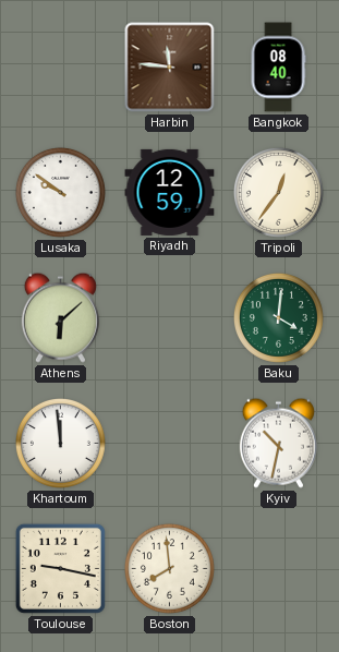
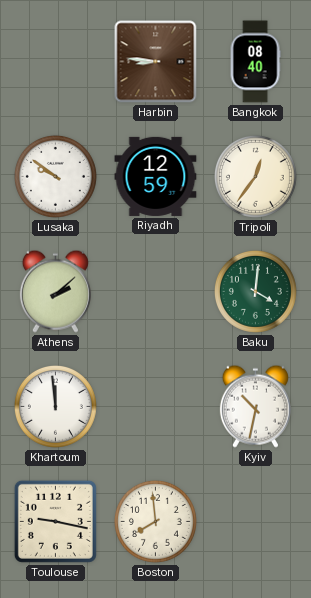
Harbin: 11:46 -> 8:46
Athens: 6:08 -> 2:08
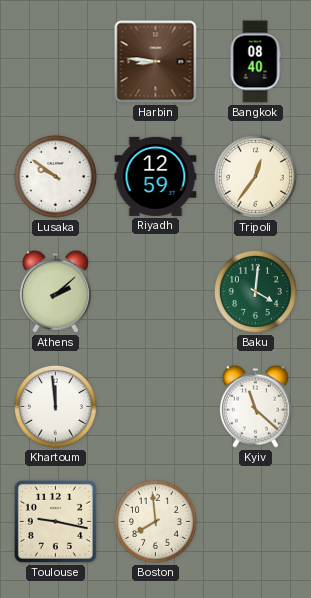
Kyiv: 10:32 -> 11:22
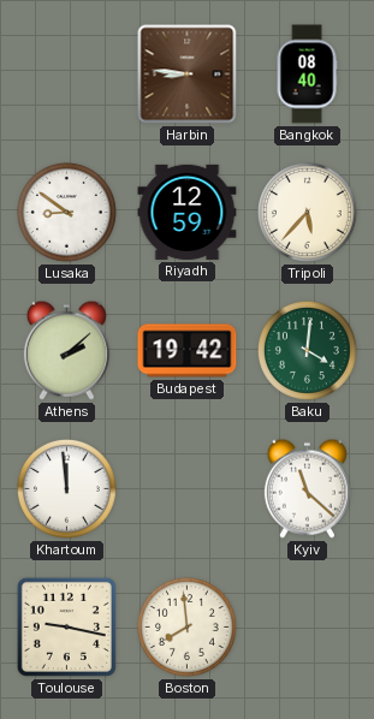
Lusaka: 9:51 -> 8:51
Tripoli: 12:36 -> 5:37
Budapest: none -> 19:42
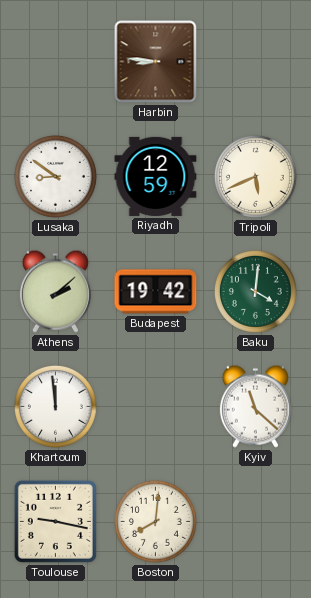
Bangkok: 08:40 -> none
Tripoli: 5:37 -> 5:41
Boston: 7:59 -> 8:01
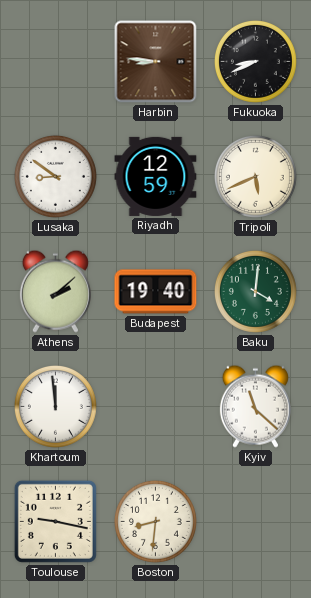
Fukuoka: none -> 8:41
Budapest: 19:42 -> 19:40
Boston: 8:01 -> 8:31
